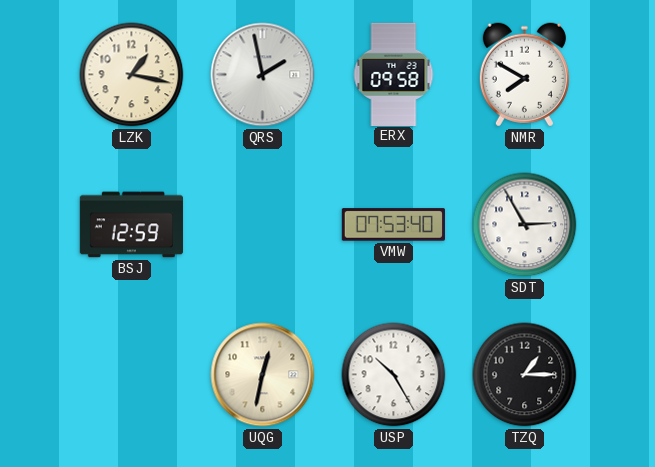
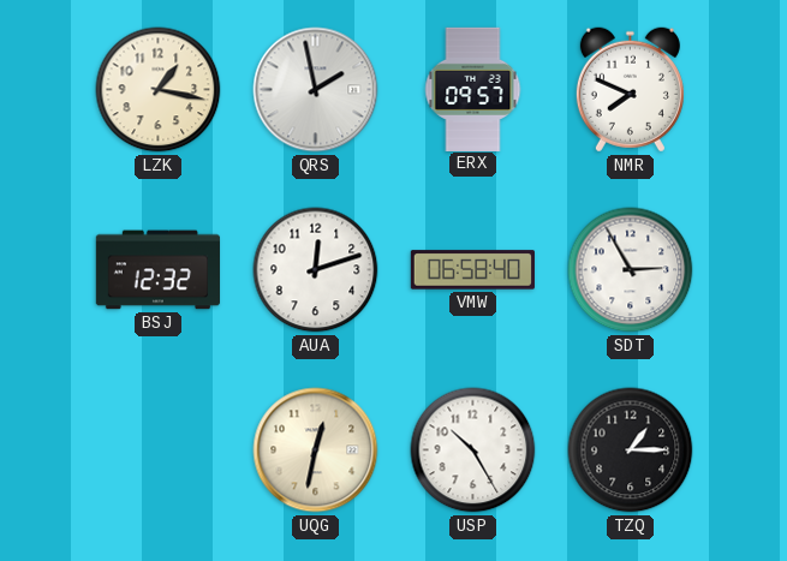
ERX: 09:58 -> 09:57
NMR: 7:50 -> 7:49
BSJ: 12:59 -> 12:32
AUA: none -> 12:12
VMW: 07:53 -> 06:58
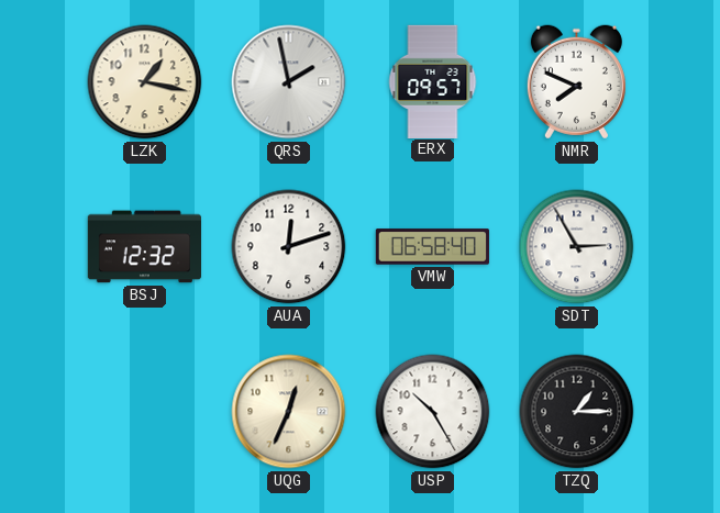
UQG: 12:32 -> 12:34
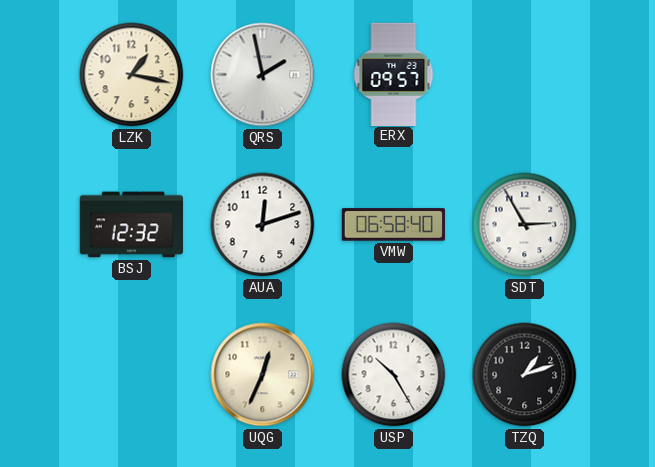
NMR: 7:49 -> none
TZQ: 1:15 -> 1:12
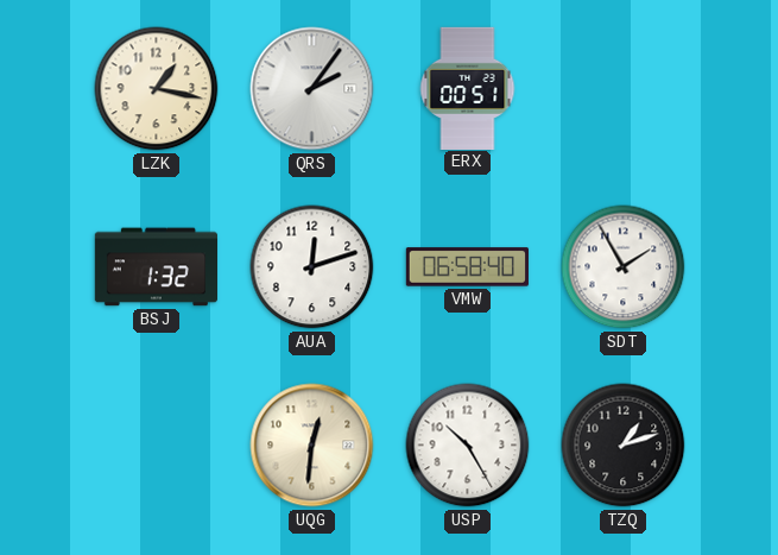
QRS: 1:58 -> 2:06
ERX: 09:57 -> 00:51
BSJ: 12:32 -> 1:32
SDT: 2:55 -> 1:55
UQG: 12:34 -> 12:31
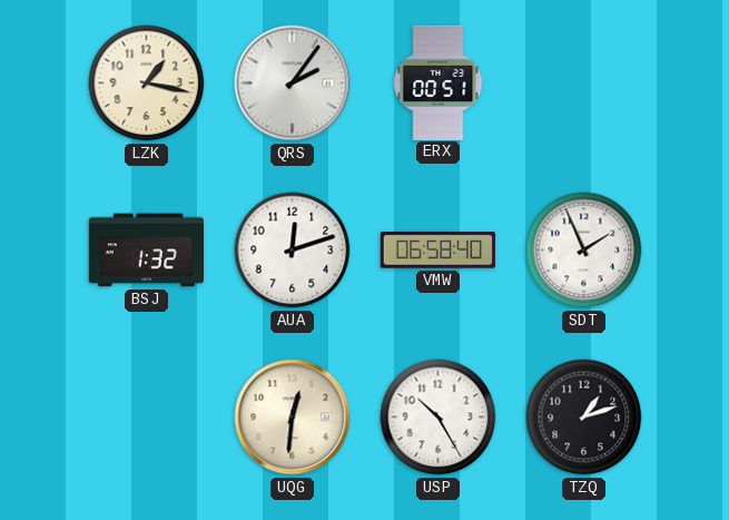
SDT: 1:55 -> 1:56
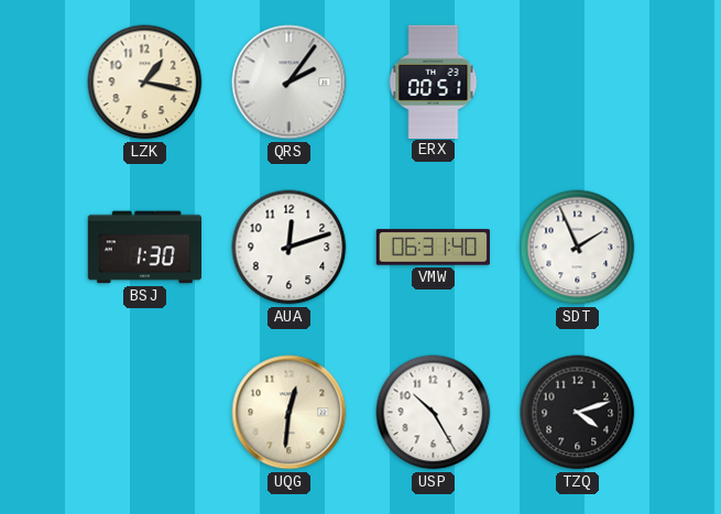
BSJ: 1:32 -> 1:30
VMW: 06:58 -> 06:31
TZQ: 1:12 -> 4:12
